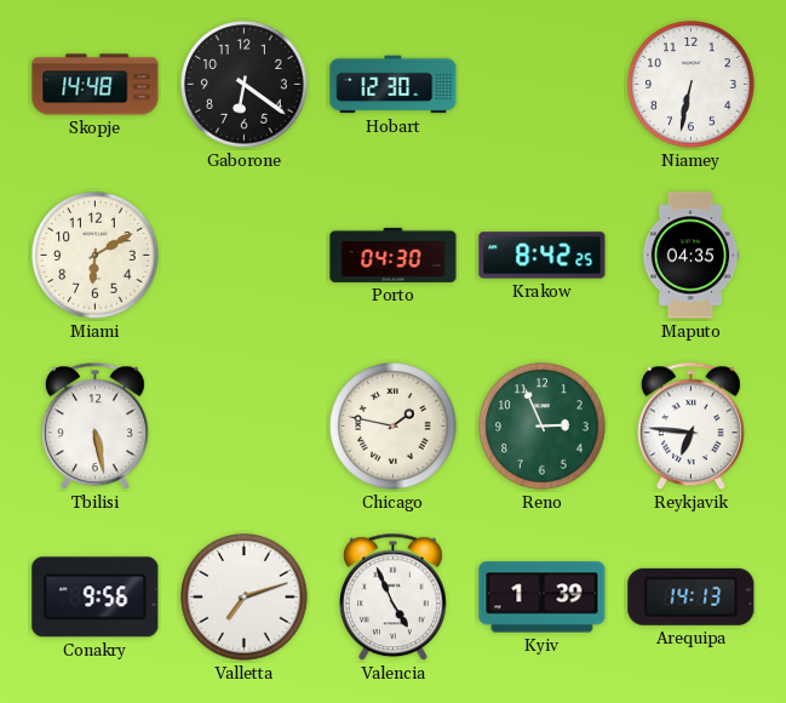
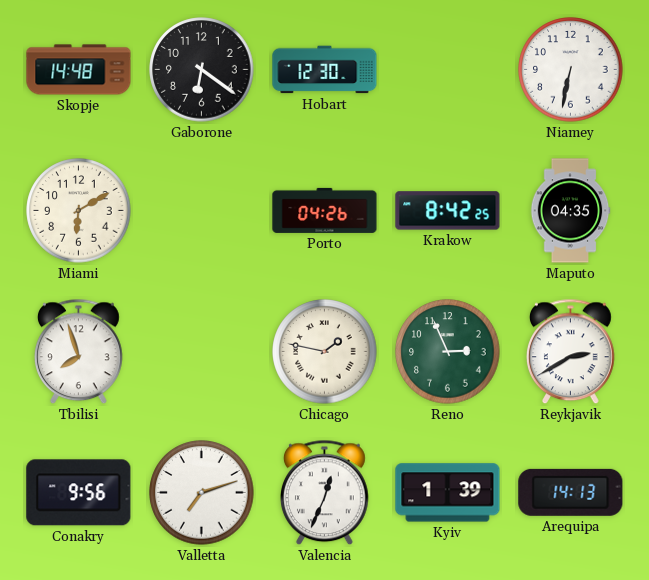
Porto: 04:30 -> 04:26
Tbilisi: 5:28 -> 7:57
Reykjavik: 6:46 -> 2:40
Valencia: 4:56 -> 12:34
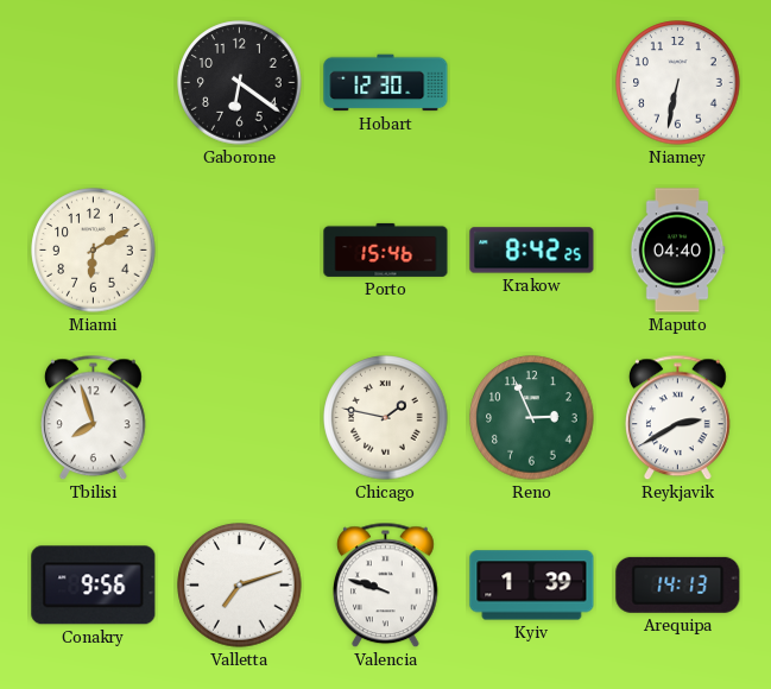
Skopje: 14:48 -> none
Porto: 04:26 -> 15:46
Maputo: 04:35 -> 04:40
Valencia: 12:34 -> 9:48
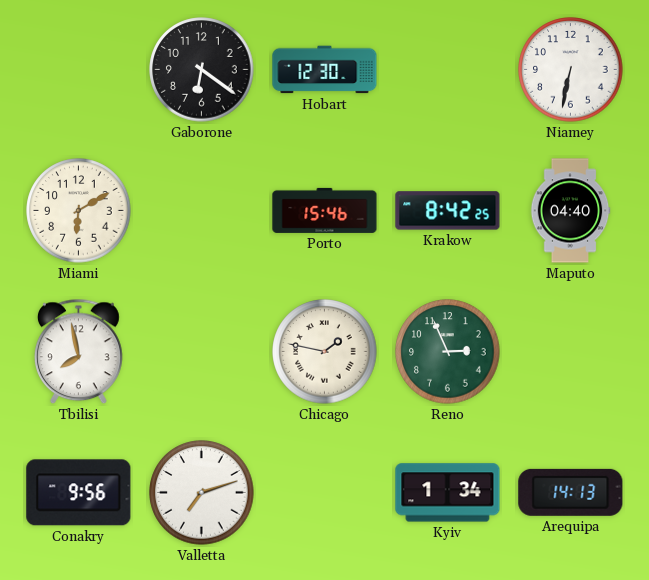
Tbilisi: 7:57 -> 7:58
Reykjavik: 2:40 -> none
Valencia: 9:48 -> none
Kyiv: 1:39 -> 1:34
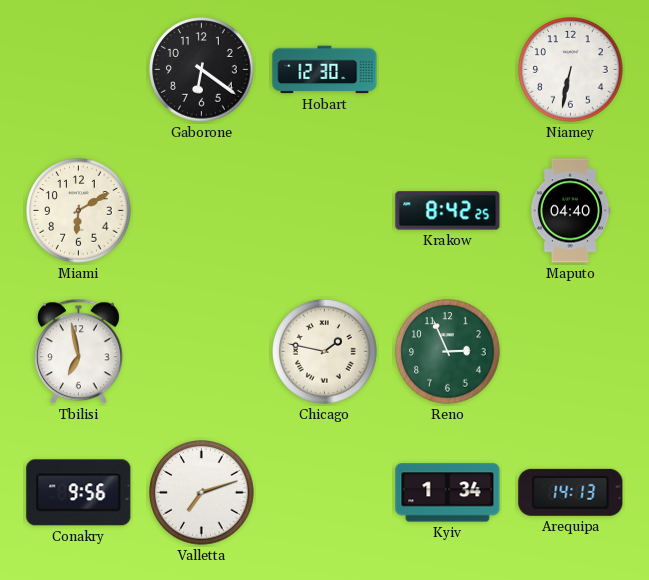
Porto: 15:46 -> none
Tbilisi: 7:58 -> 6:58
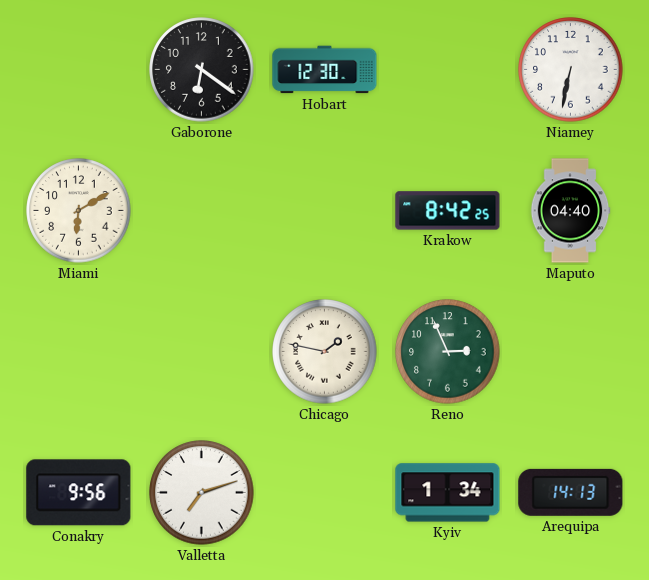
Tbilisi: 6:58 -> none
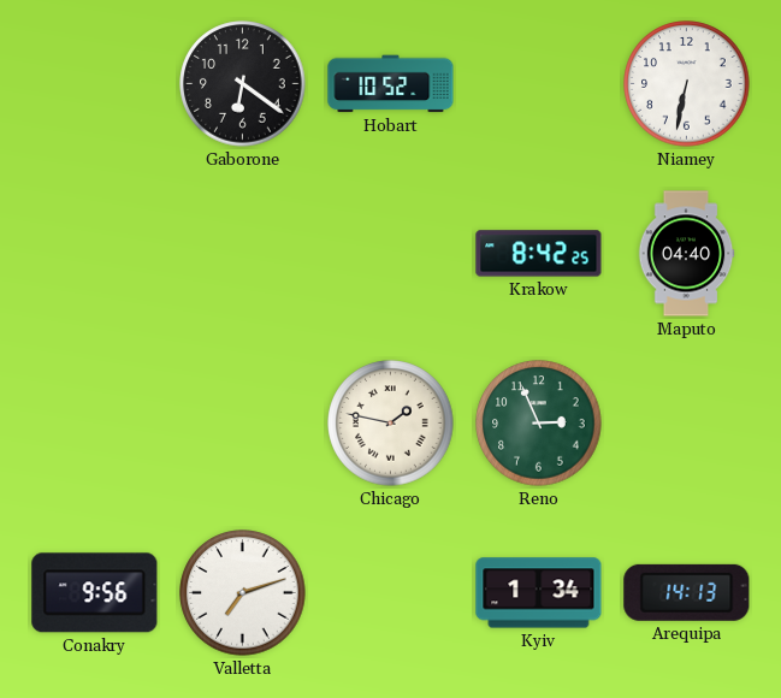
Hobart: 12:30 -> 10:52
Miami: 6:10 -> none
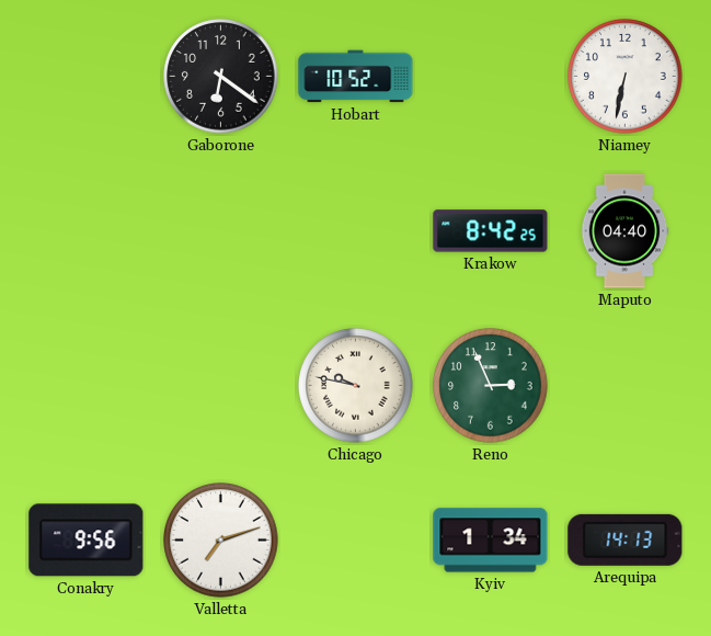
Chicago: 1:47 -> 9:47
